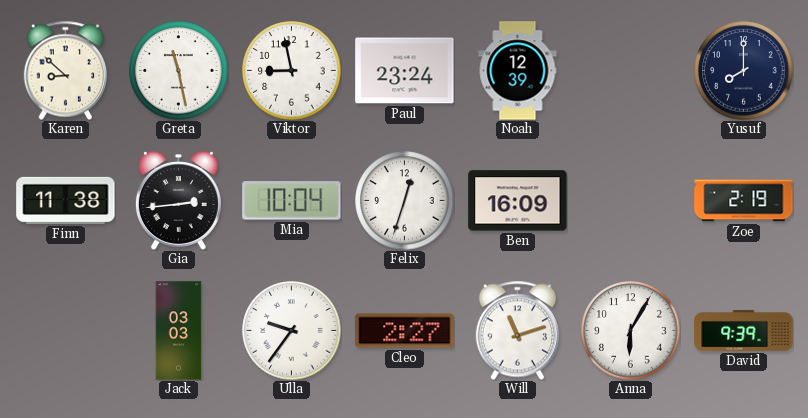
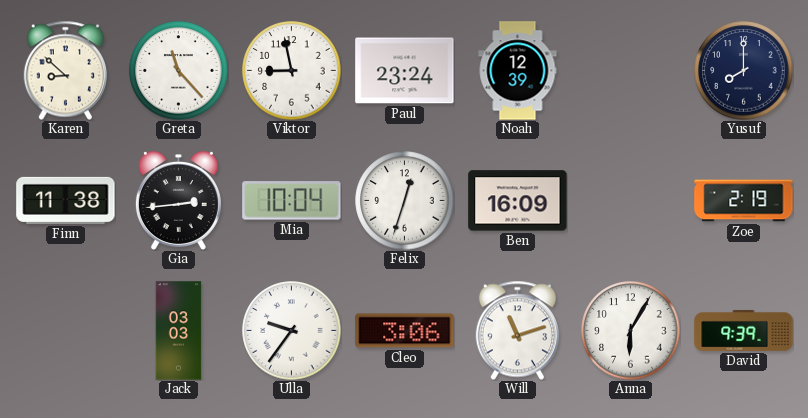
Greta: 11:28 -> 11:23
Cleo: 2:27 -> 3:06
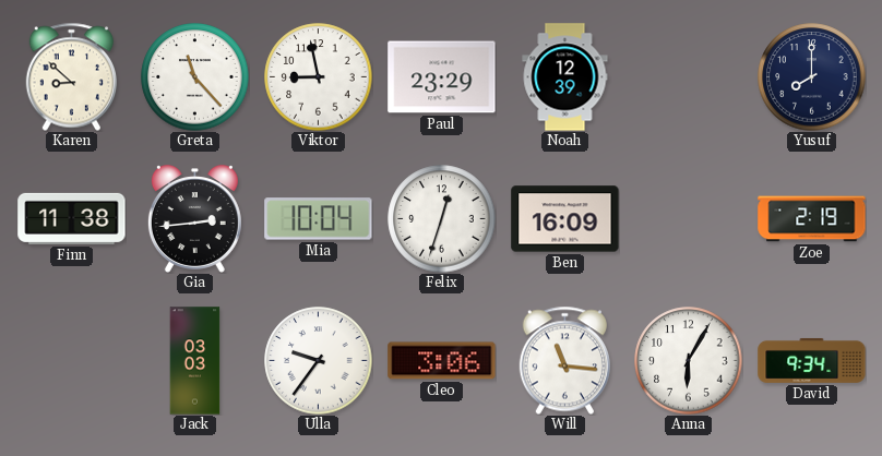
Paul: 23:24 -> 23:29
Will: 11:12 -> 11:16
David: 9:39 -> 9:34
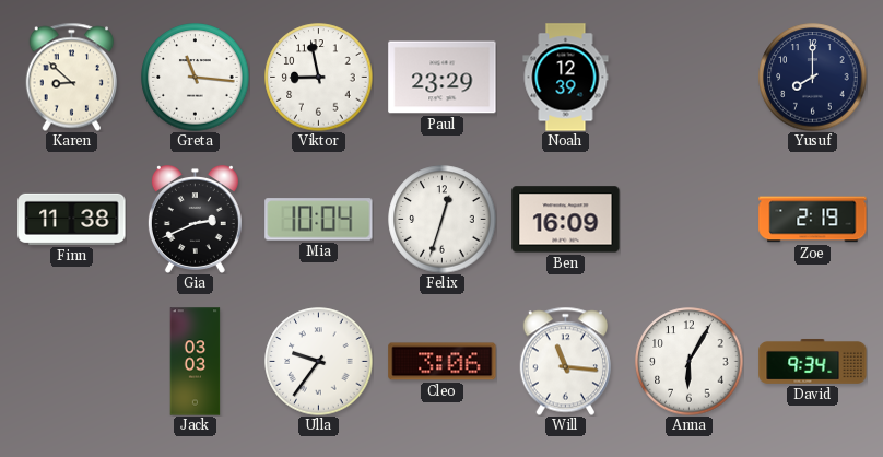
Greta: 11:23 -> 11:16
Gia: 2:44 -> 2:41
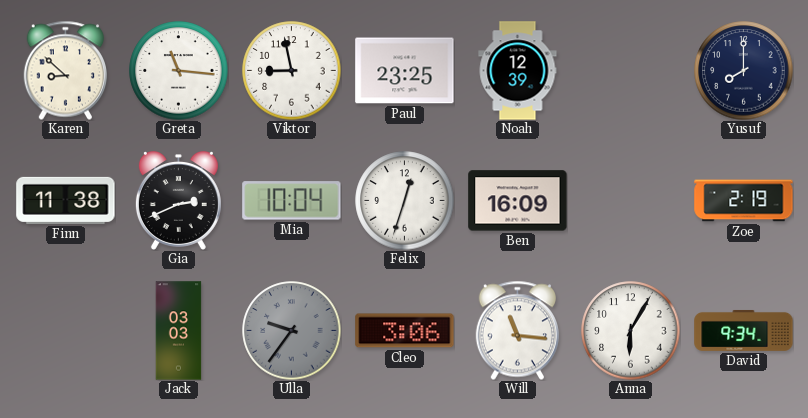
Paul: 23:29 -> 23:25
Ulla dial: white -> grey
